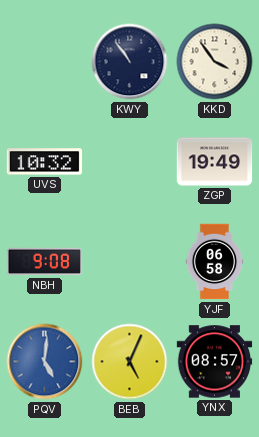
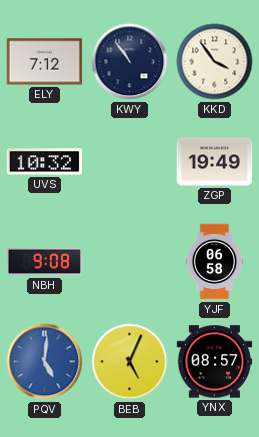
ELY: none -> 7:12
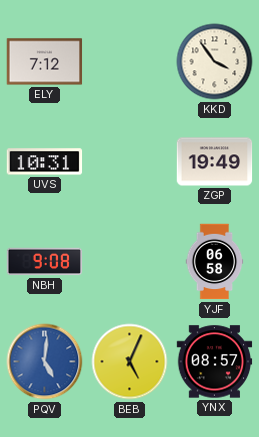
KWY: 10:54 -> none
UVS: 10:32 -> 10:31
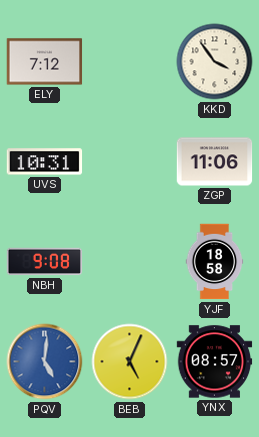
ZGP: 19:49 -> 11:06
YJF: 06:58 -> 18:58
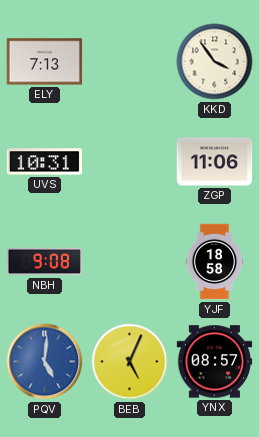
ELY: 7:12 -> 7:13
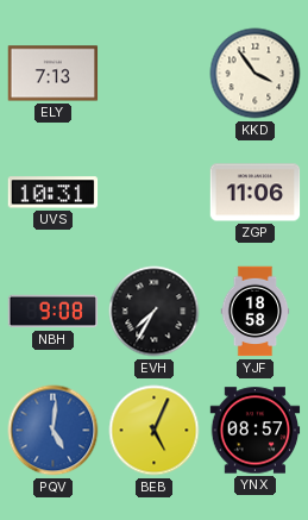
EVH: none -> 7:35
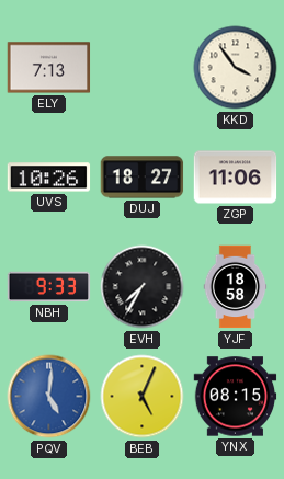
UVS: 10:31 -> 10:26
DUJ: none -> 18:27
NBH: 9:08 -> 9:33
YNX: 08:57 -> 08:15
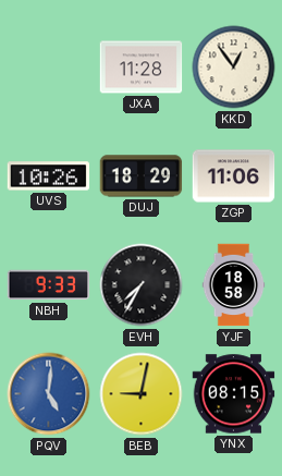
ELY: 7:13 -> none
JXA: none -> 11:28
KKD: 3:54 -> 12:54
DUJ: 18:27 -> 18:29
BEB: 5:04 -> 9:02
